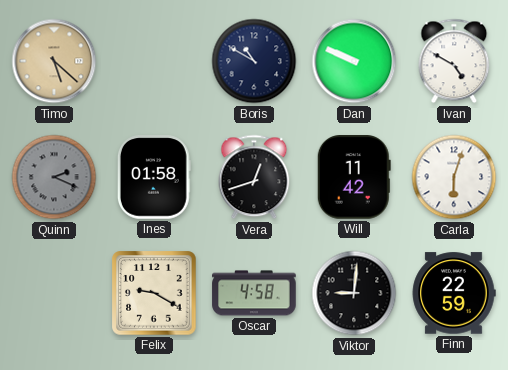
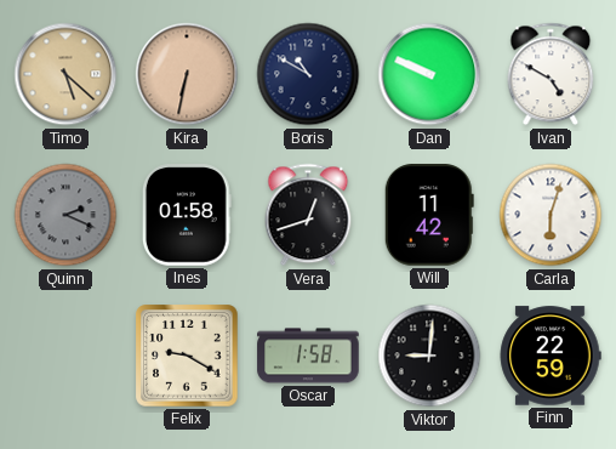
Kira: none -> 6:32
Oscar: 4:58 -> 1:58
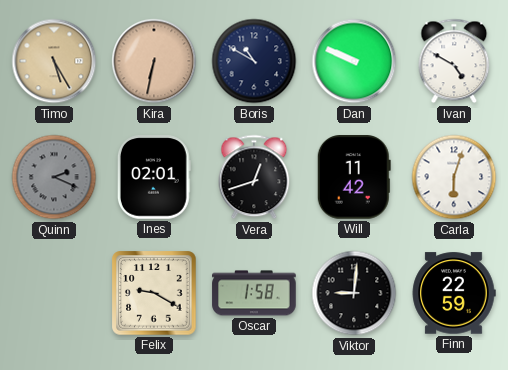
Timo: 5:22 -> 5:25
Ines: 01:58 -> 02:01
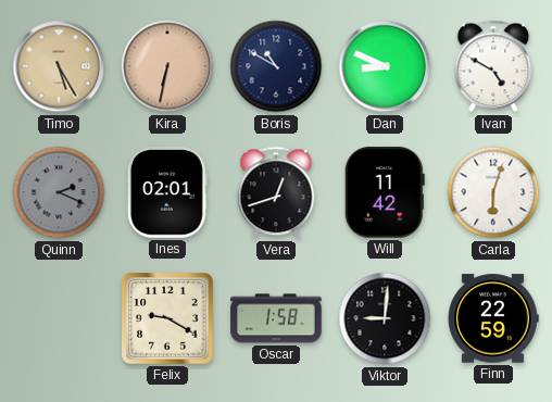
Dan: 9:49 -> 8:49
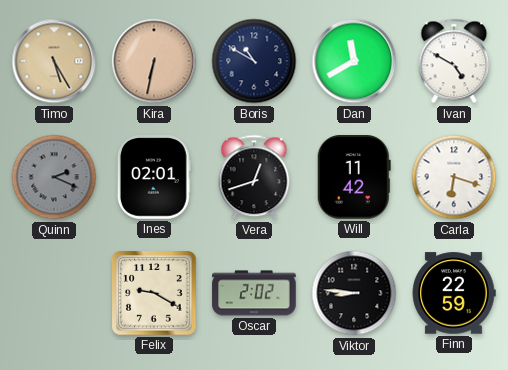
Dan: 8:49 -> 11:40
Carla: 6:03 -> 6:18
Oscar: 1:58 -> 2:02
Viktor: 9:01 -> 8:46
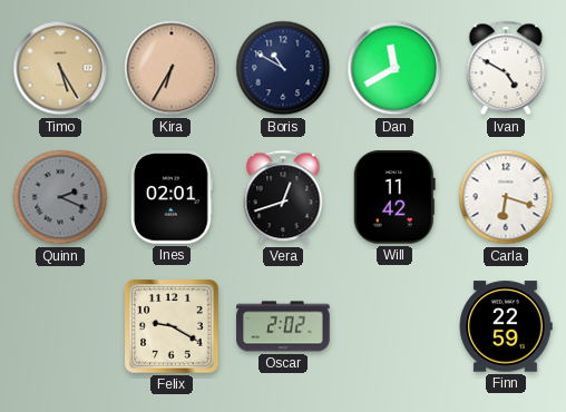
Kira: 6:32 -> 6:35
Viktor: 8:46 -> none
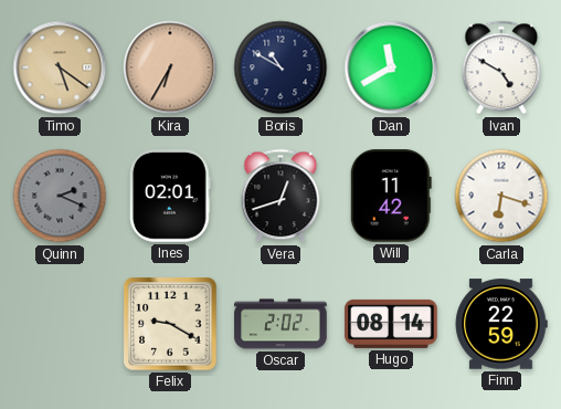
Timo: 5:25 -> 5:21
Hugo: none -> 08:14
